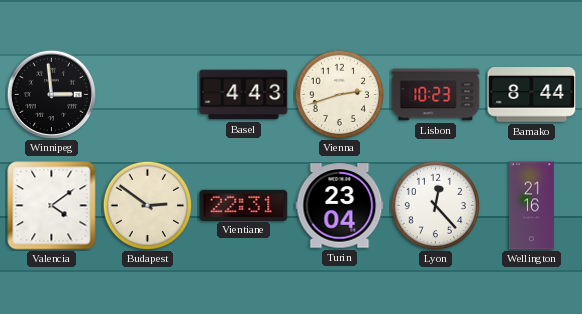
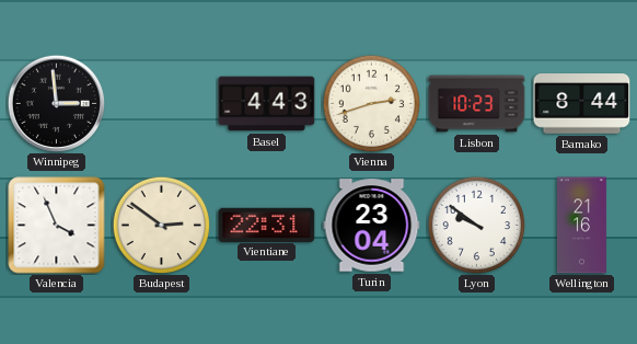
Valencia: 4:09 -> 3:56
Lyon: 12:23 -> 9:51
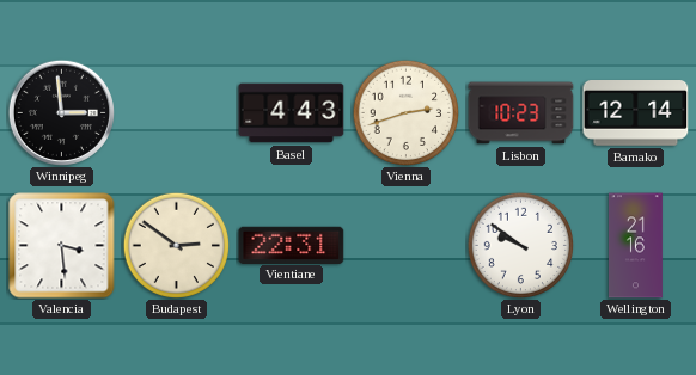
Bamako: 8:44 -> 12:14
Valencia: 3:56 -> 3:29
Turin: 23:04 -> none
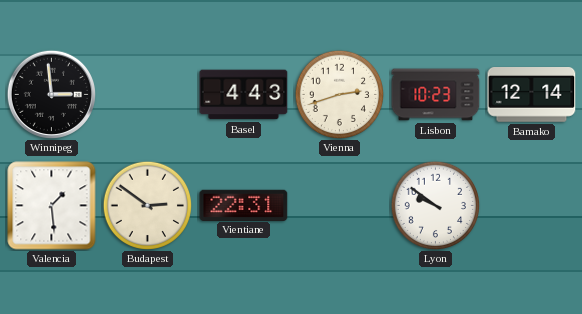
Valencia: 3:29 -> 1:29
Wellington: 21:16 -> none
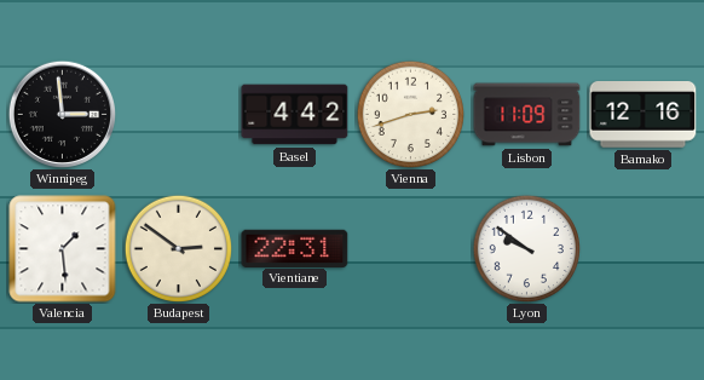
Basel: 4:43 -> 4:42
Lisbon: 10:23 -> 11:09
Bamako: 12:14 -> 12:16
